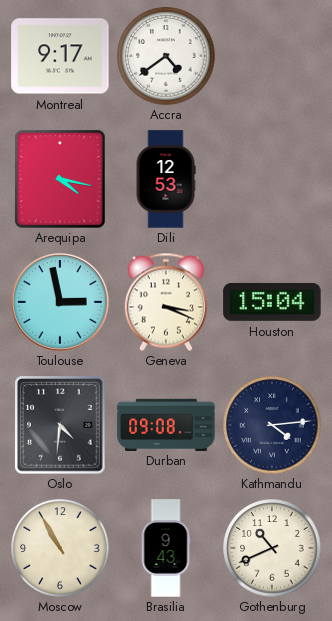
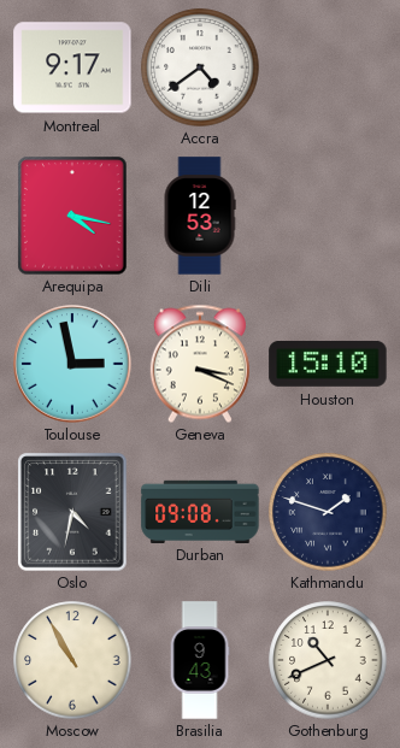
Houston: 15:04 -> 15:10
Oslo: 4:31 -> 4:32
Kathmandu: 4:14 -> 1:48
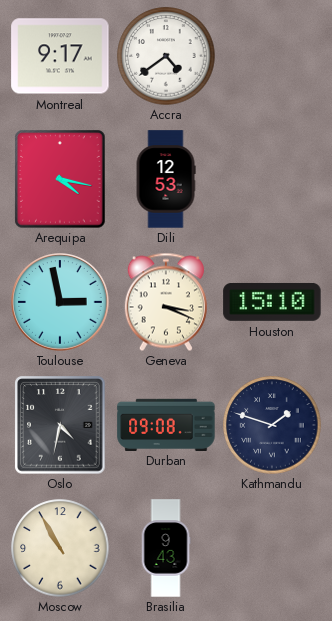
Gothenburg: 10:41 -> none
